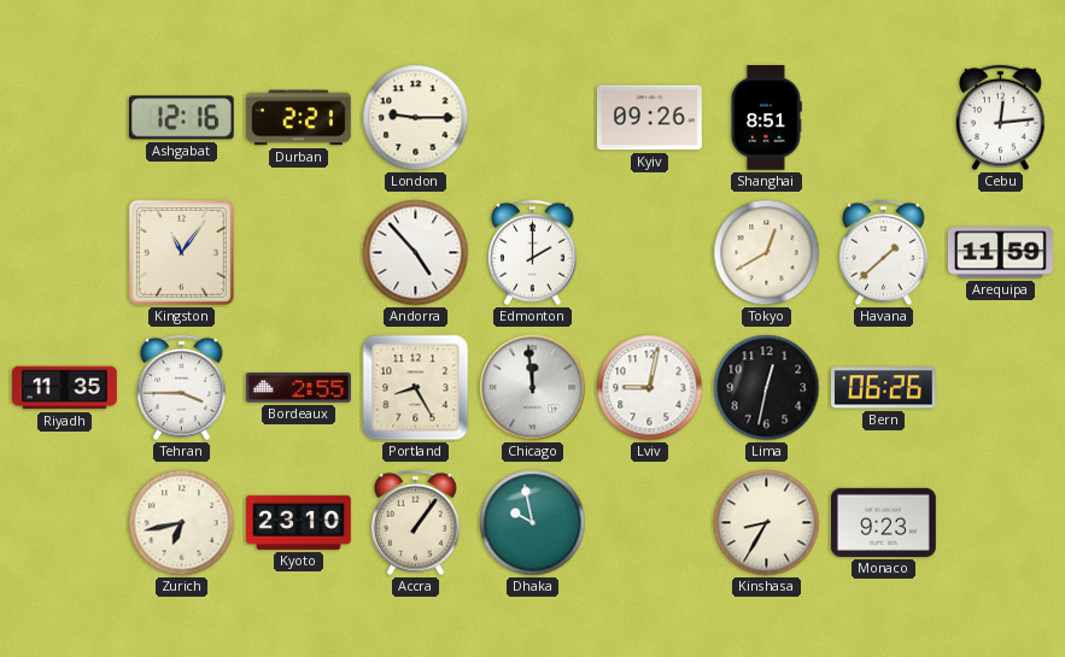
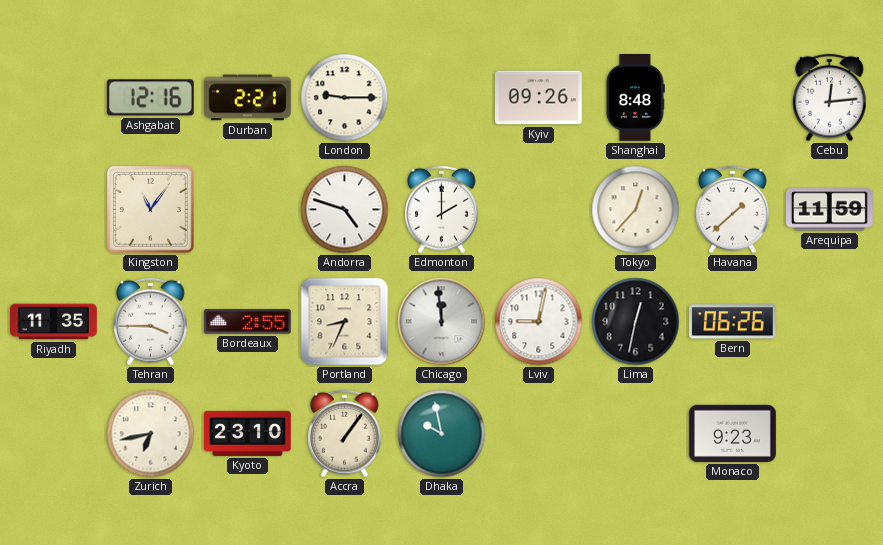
Shanghai: 8:51 -> 8:48
Andorra: 4:53 -> 4:48
Tokyo: 12:40 -> 12:37
Portland: 8:25 -> 8:34
Kinshasa: 8:35 -> none
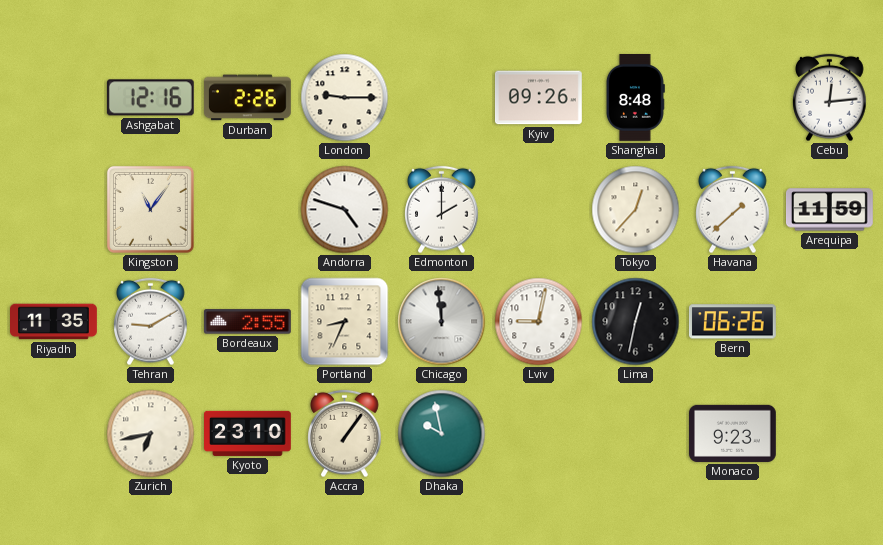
Durban: 2:21 -> 2:26
Tehran: 3:45 -> 9:10
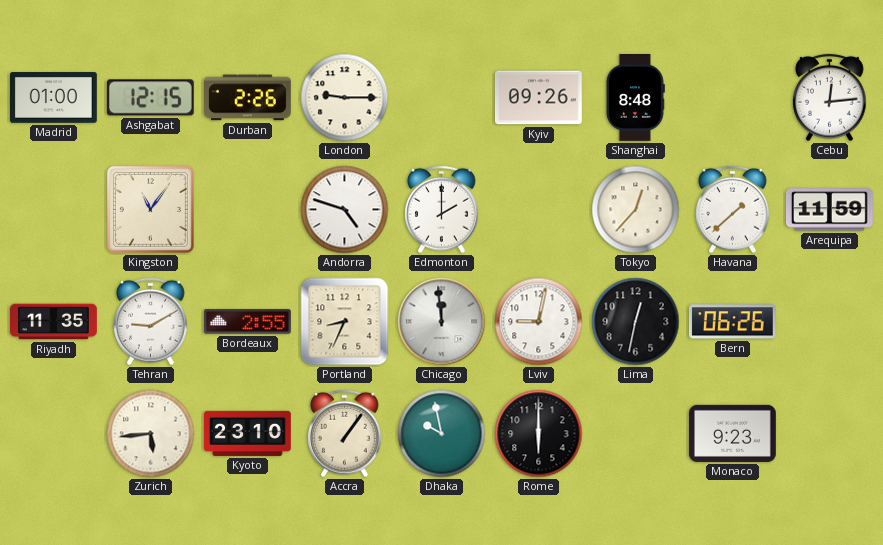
Madrid: none -> 01:00
Ashgabat: 12:16 -> 12:15
Zurich: 6:43 -> 5:44
Rome: none -> 6:00
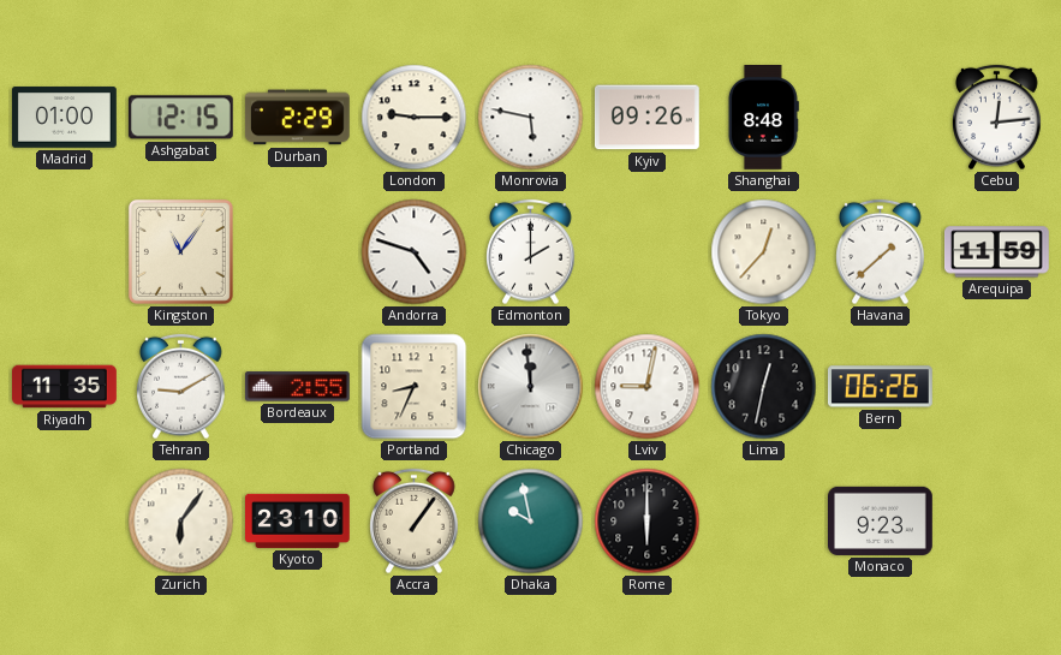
Durban: 2:26 -> 2:29
Monrovia: none -> 5:47
Zurich: 5:44 -> 6:06
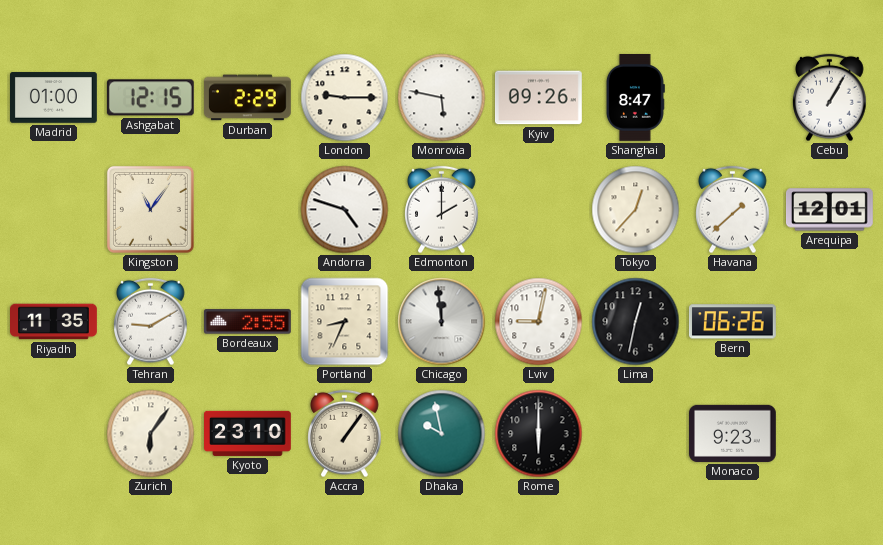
Shanghai: 8:48 -> 8:47
Cebu: 12:14 -> 1:05
Arequipa: 11:59 -> 12:01
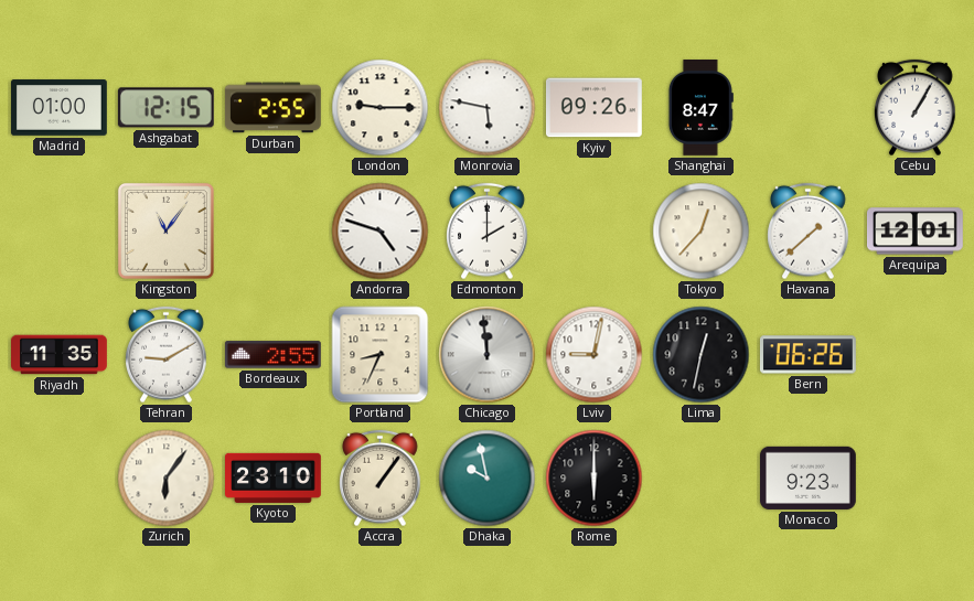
Durban: 2:29 -> 2:55
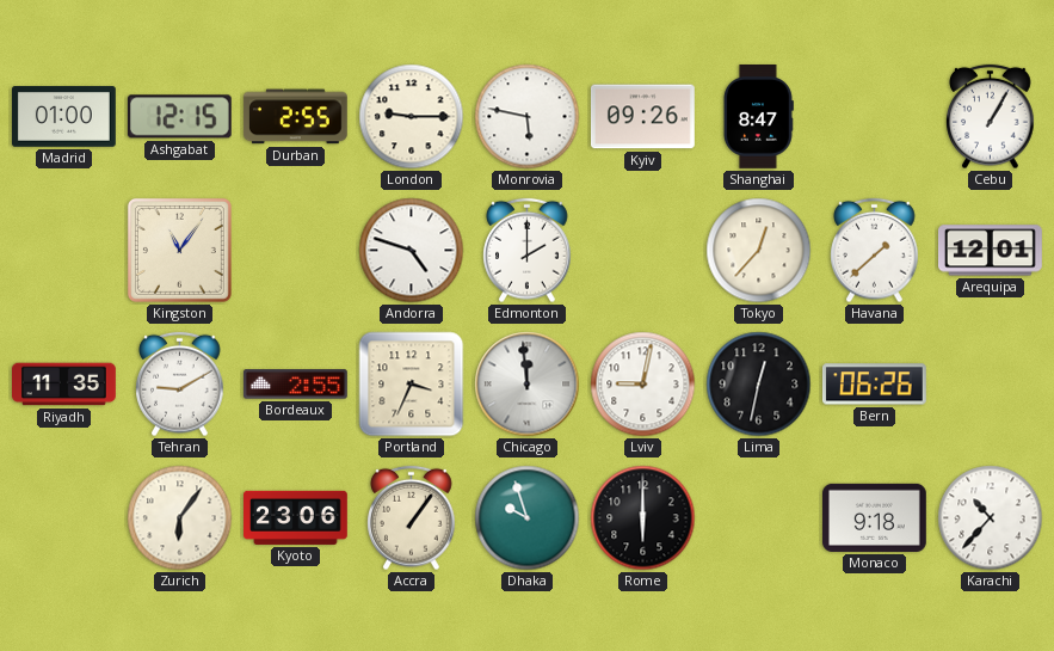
Portland: 8:34 -> 3:34
Kyoto: 23:10 -> 23:06
Dhaka: 9:58 -> 9:57
Monaco: 9:23 -> 9:18
Karachi: none -> 10:37
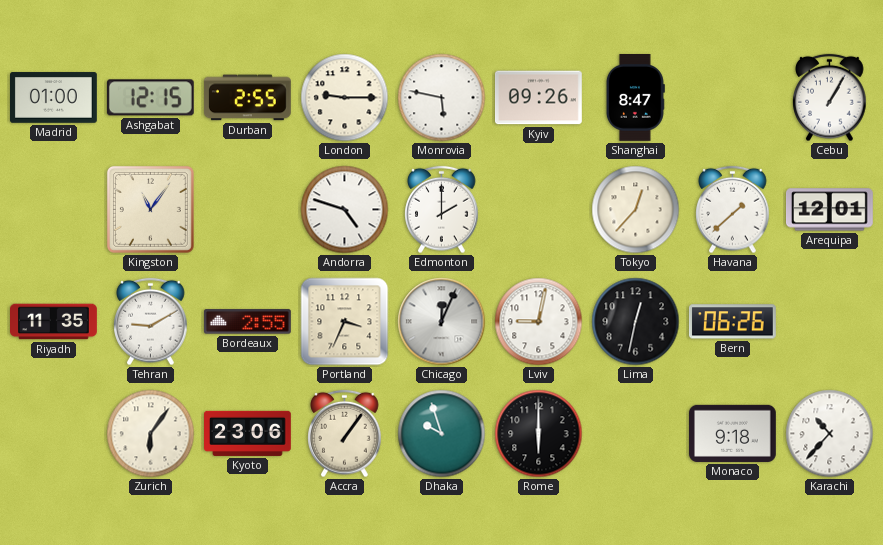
Chicago: 11:59 -> 12:04
